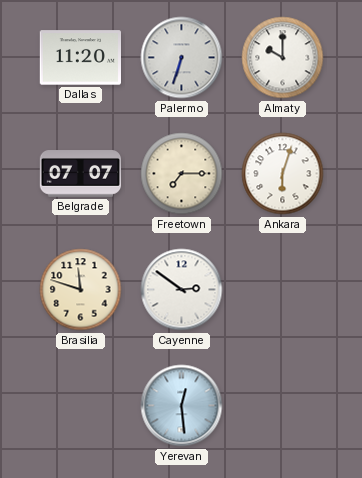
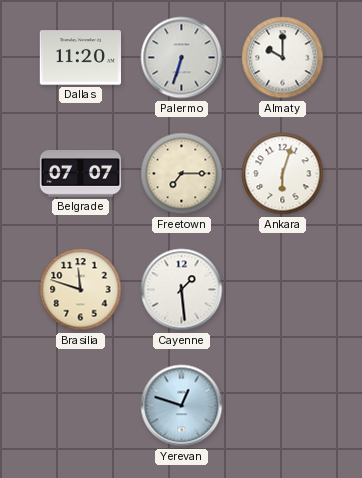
Cayenne: 2:51 -> 1:29
Yerevan: 12:29 -> 12:48
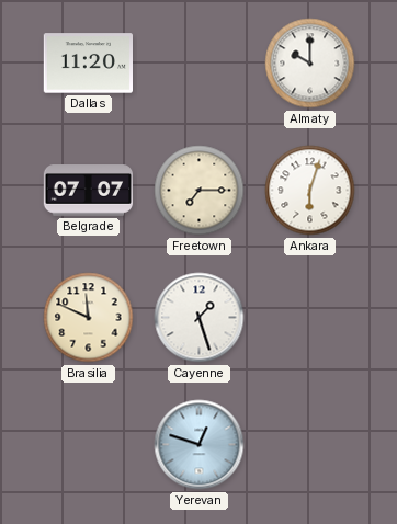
Palermo: 6:33 -> none
Brasilia: 11:48 -> 11:49
Cayenne: 1:29 -> 1:27
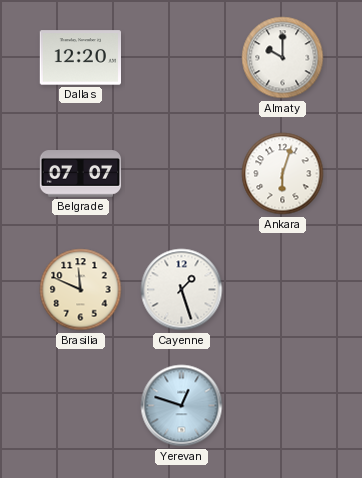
Dallas: 11:20 -> 12:20
Freetown: 7:15 -> none
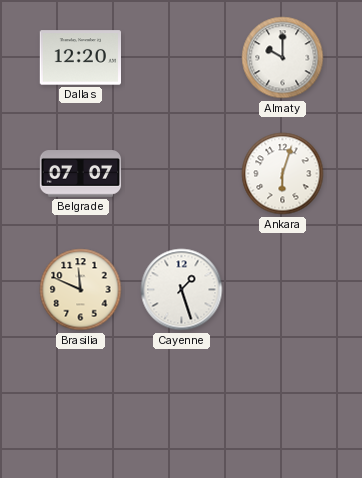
Yerevan: 12:48 -> none
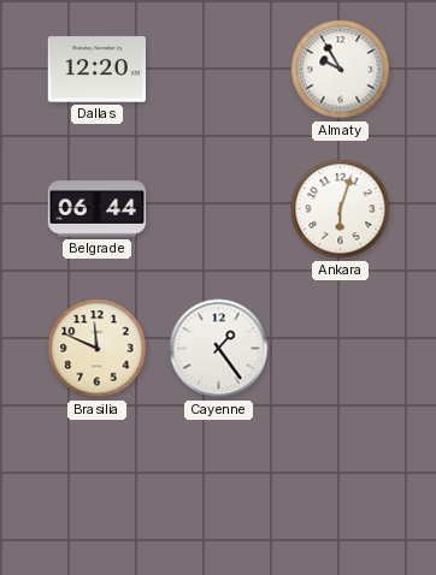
Almaty: 10:00 -> 9:55
Belgrade: 07:07 -> 06:44
Cayenne: 1:27 -> 1:24
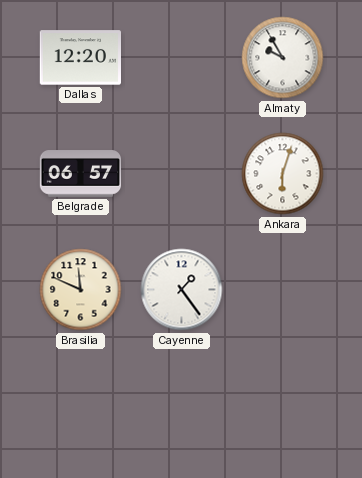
Belgrade: 06:44 -> 06:57
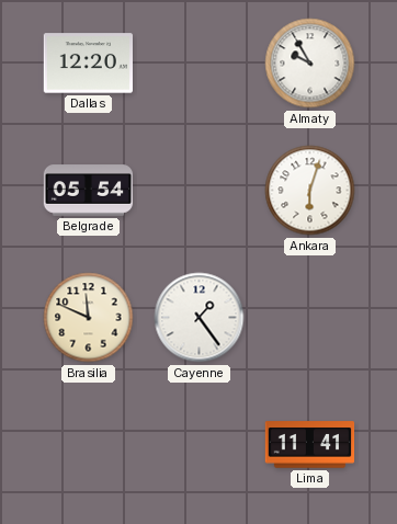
Belgrade: 06:57 -> 05:54
Lima: none -> 11:41
